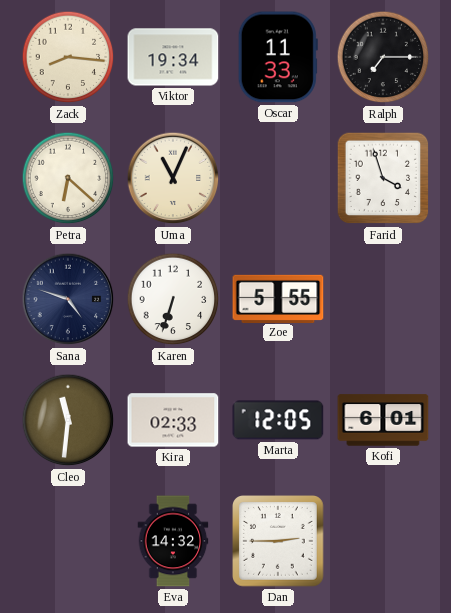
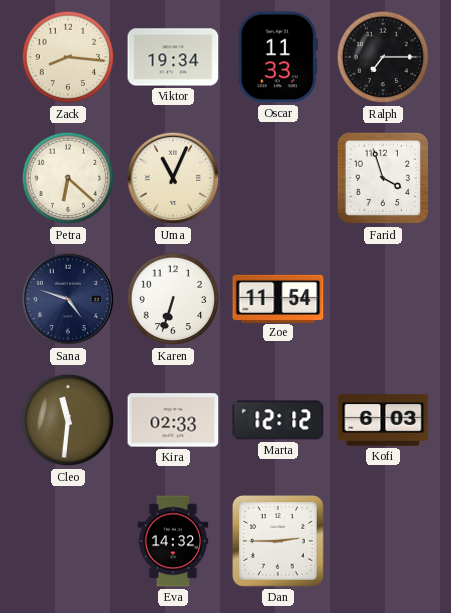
Zoe: 5:55 -> 11:54
Marta: 12:05 -> 12:12
Kofi: 6:01 -> 6:03
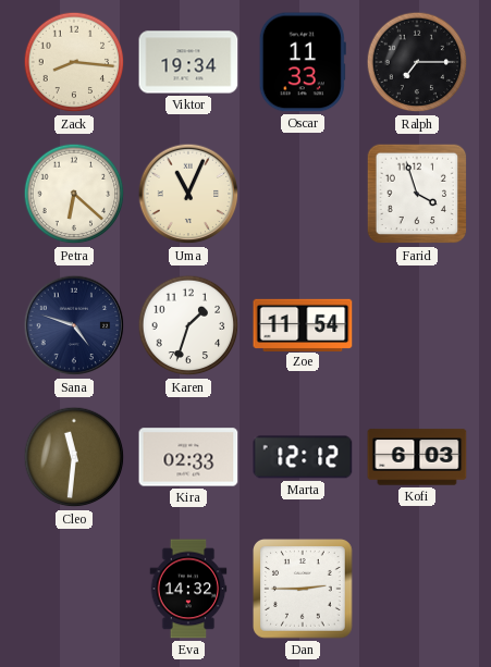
Karen: 6:33 -> 1:33
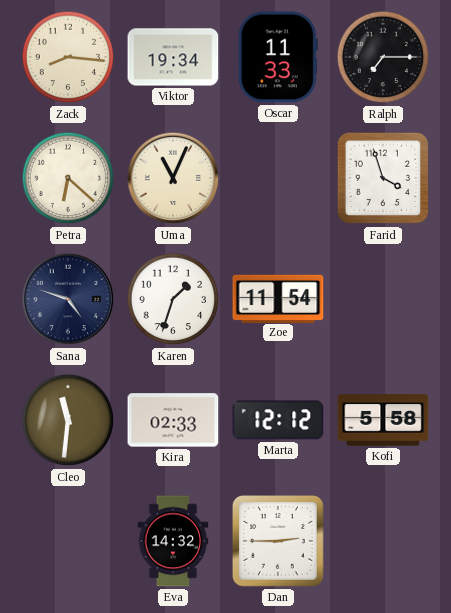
Kofi: 6:03 -> 5:58
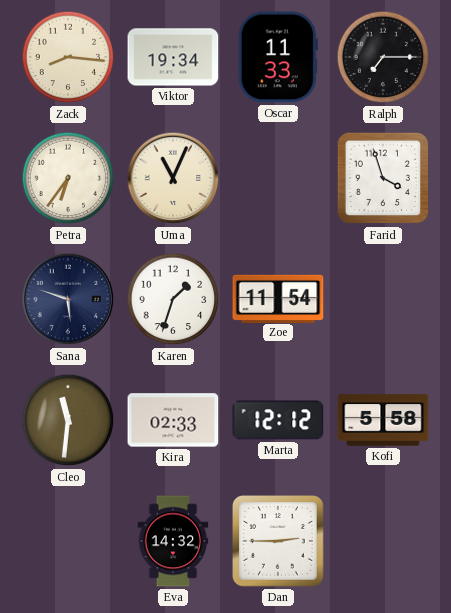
Petra: 6:22 -> 6:36
Sana: 4:48 -> 5:48
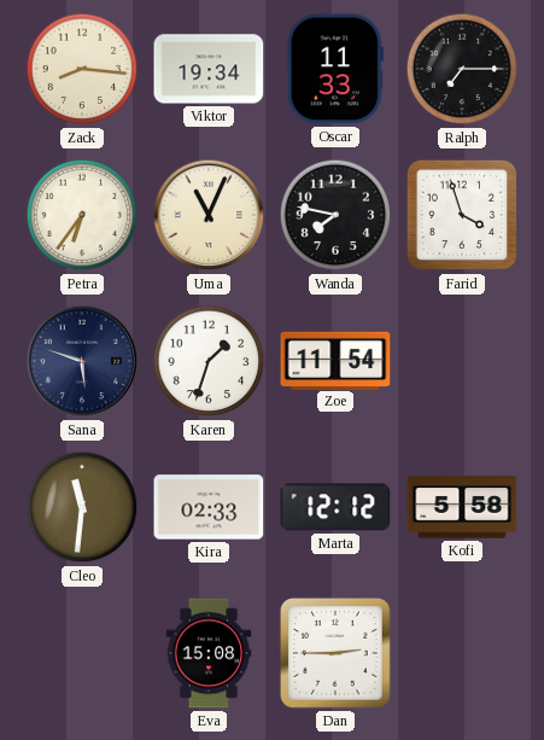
Wanda: none -> 7:47
Eva: 14:32 -> 15:08
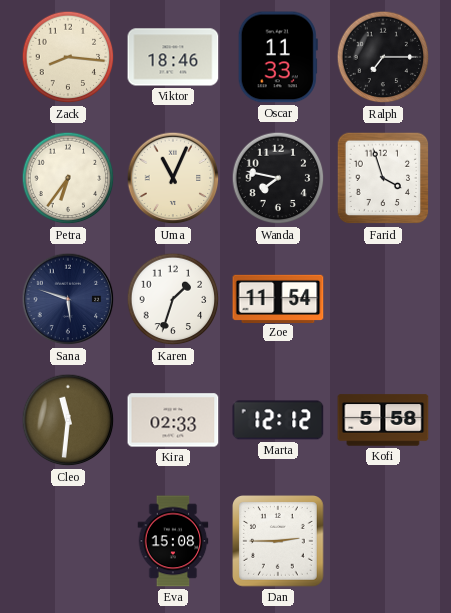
Viktor: 19:34 -> 18:46
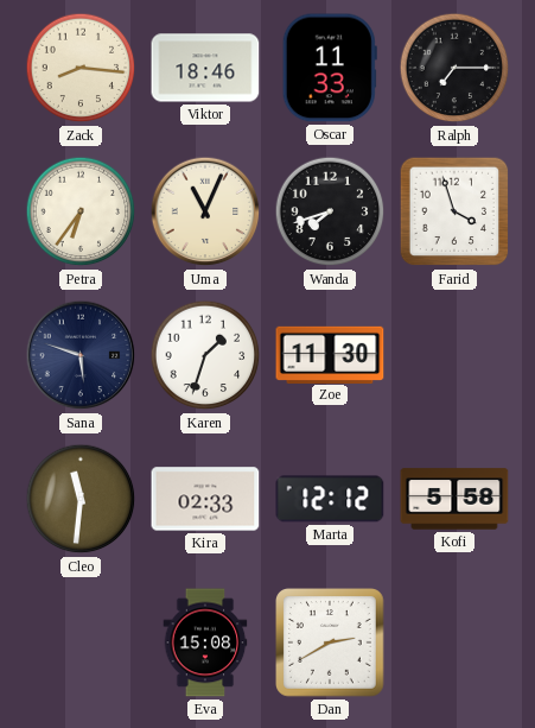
Wanda: 7:47 -> 7:42
Zoe: 11:54 -> 11:30
Dan: 2:45 -> 2:40
